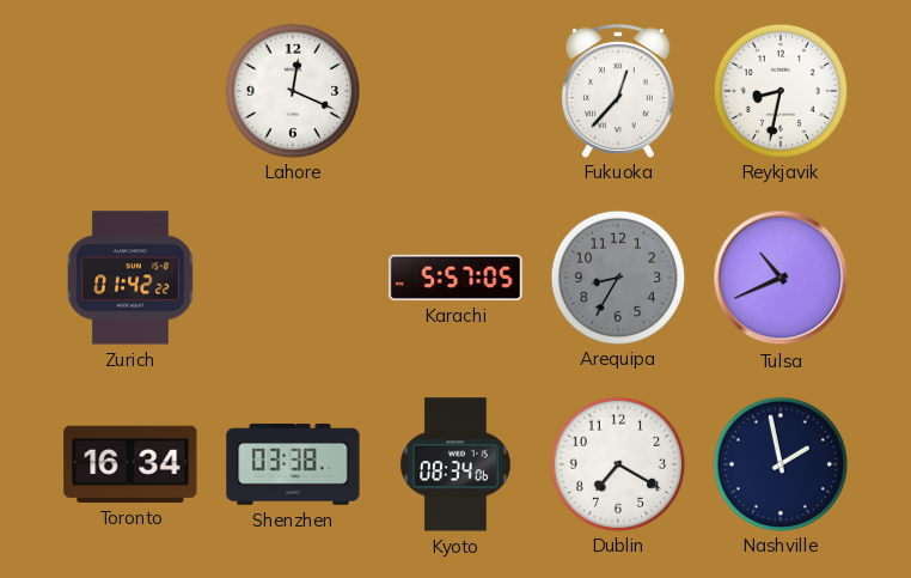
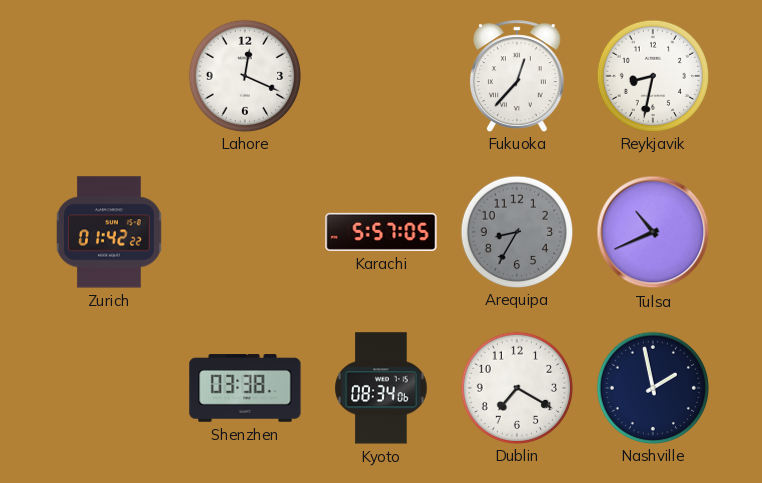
Toronto: 16:34 -> none
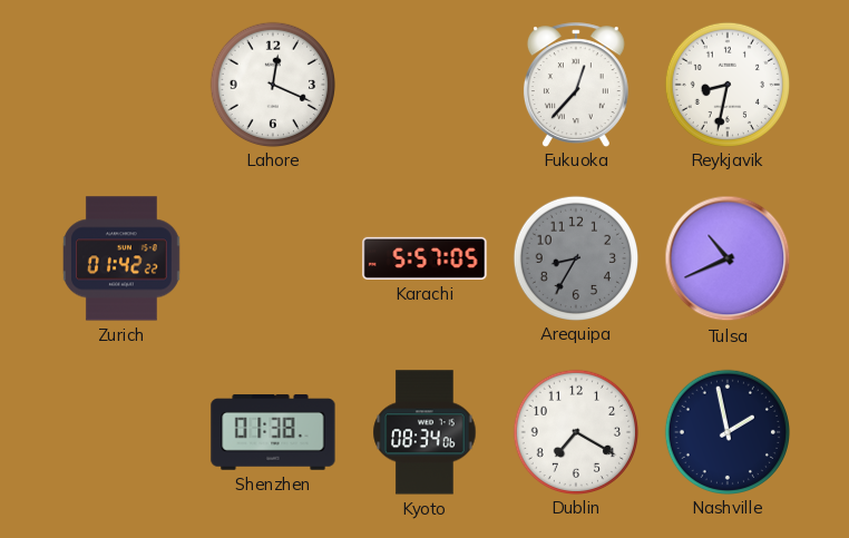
Shenzhen: 03:38 -> 01:38
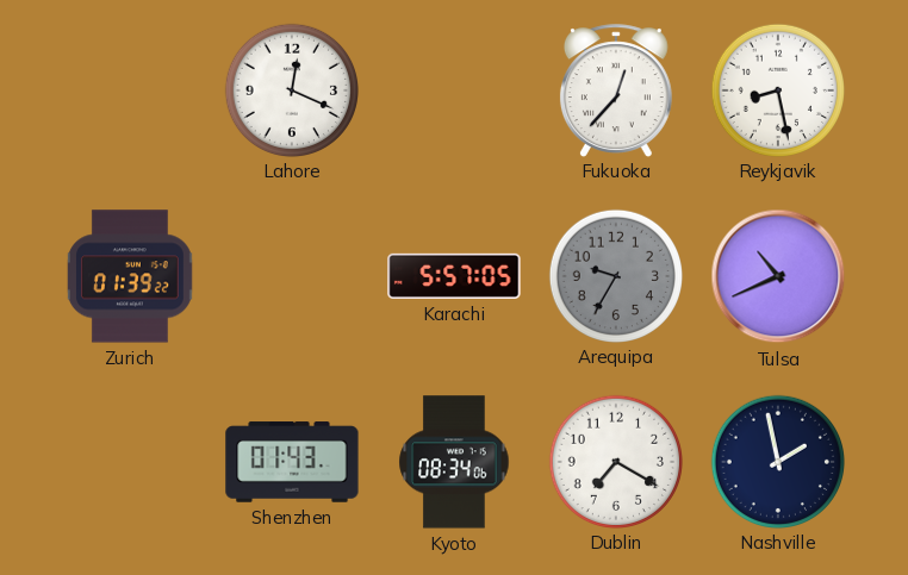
Reykjavik: 8:32 -> 8:28
Zurich: 01:42 -> 01:39
Arequipa: 8:35 -> 9:35
Shenzhen: 01:38 -> 01:43
